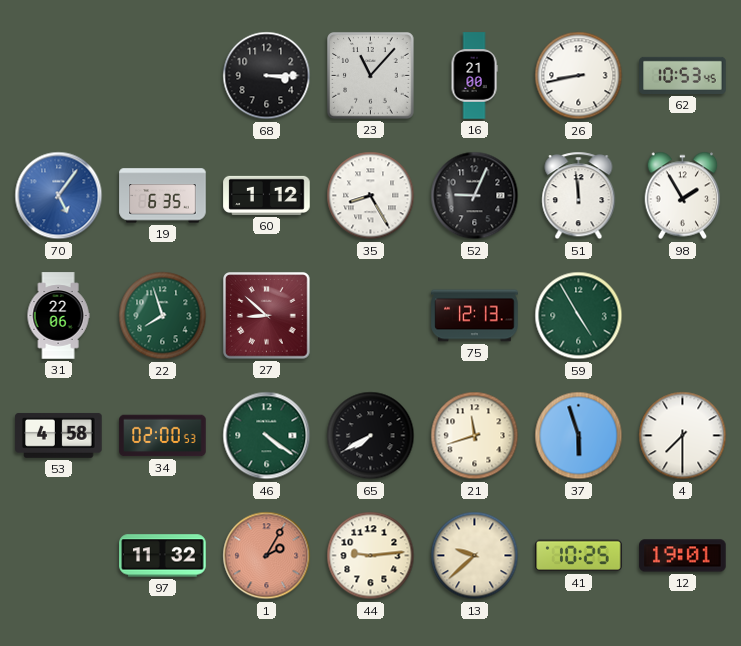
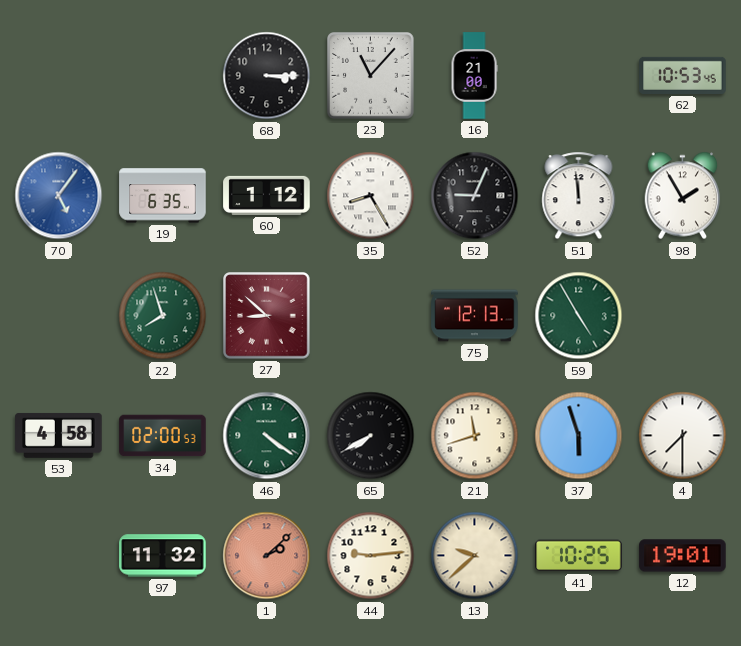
26: 8:43 -> none
31: 22:06 -> none
1: 2:05 -> 2:08
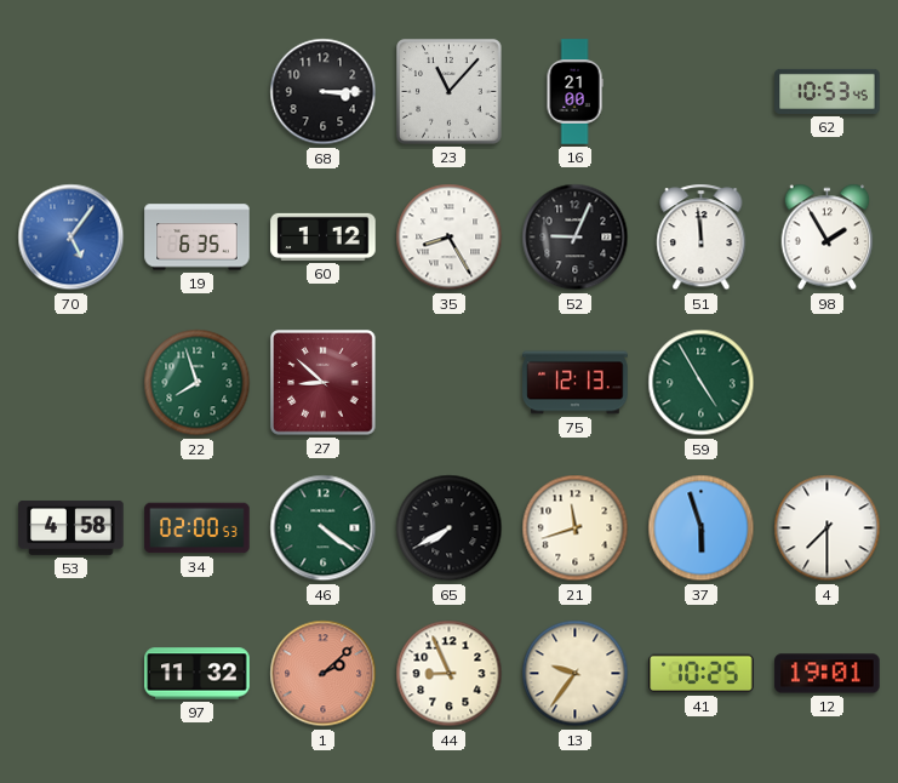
44: 9:14 -> 8:56
13: 9:38 -> 9:36
